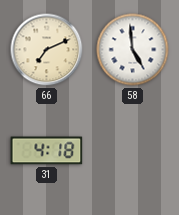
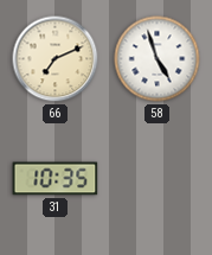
58: 4:59 -> 4:57
31: 4:18 -> 10:35
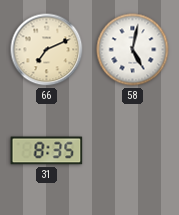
58: 4:57 -> 5:02
31: 10:35 -> 8:35
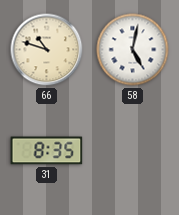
66: 7:11 -> 10:48
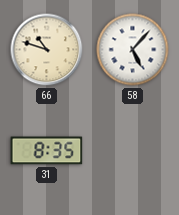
58: 5:02 -> 5:07
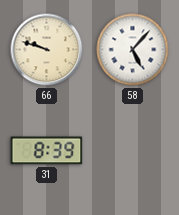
66: 10:48 -> 9:48
31: 8:35 -> 8:39
